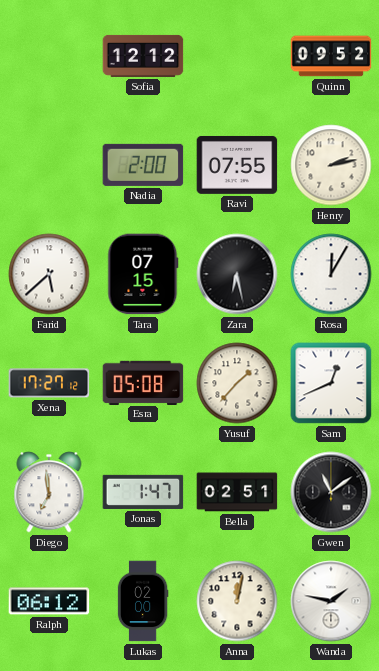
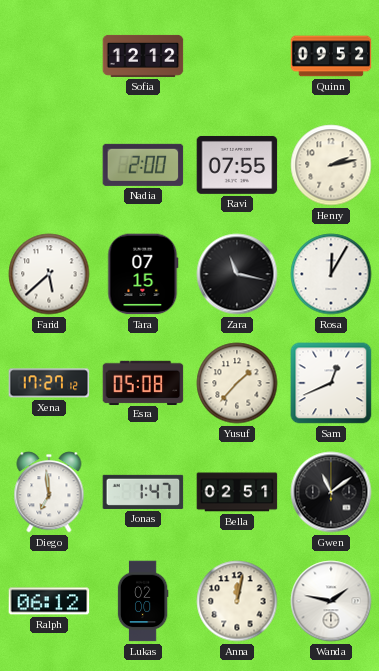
Zara: 6:28 -> 11:17
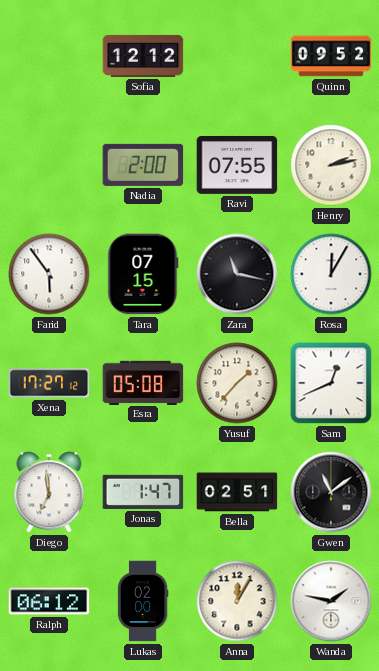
Farid: 5:38 -> 5:54
Anna: 12:02 -> 12:05
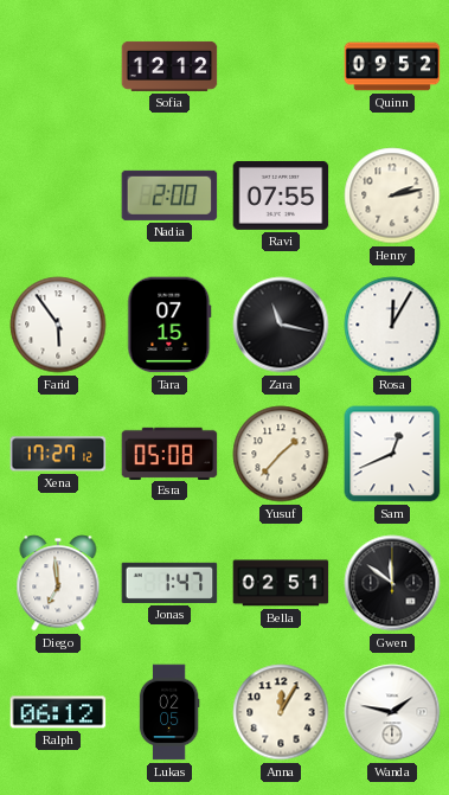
Gwen: 11:09 -> 11:51
Lukas: 02:00 -> 02:05
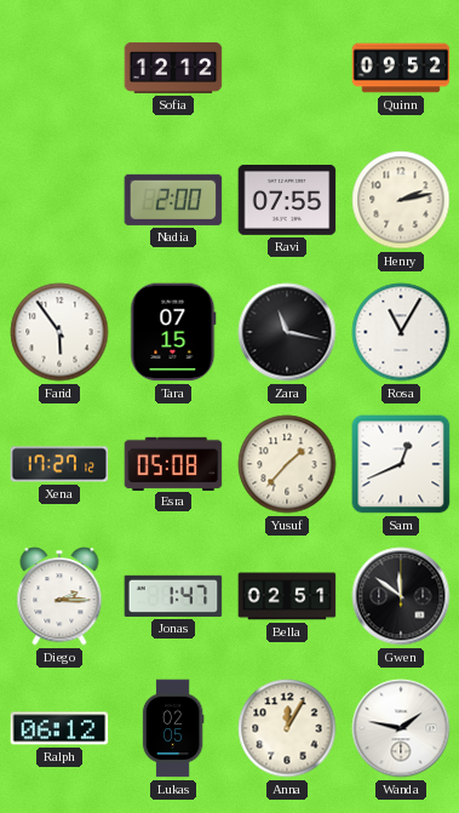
Rosa: 12:05 -> 11:05
Diego: 6:59 -> 2:15
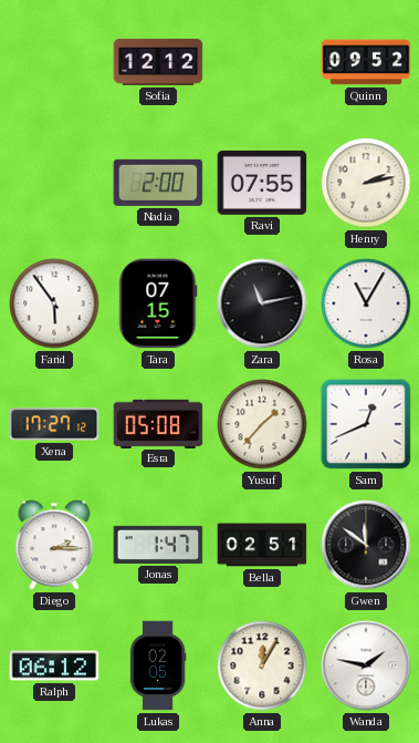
Zara: 11:17 -> 11:13
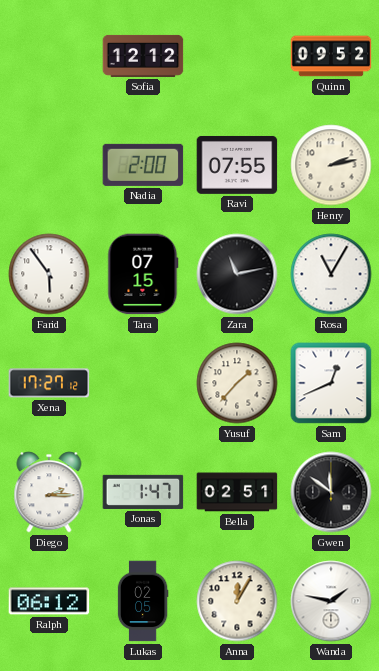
Esra: 05:08 -> none
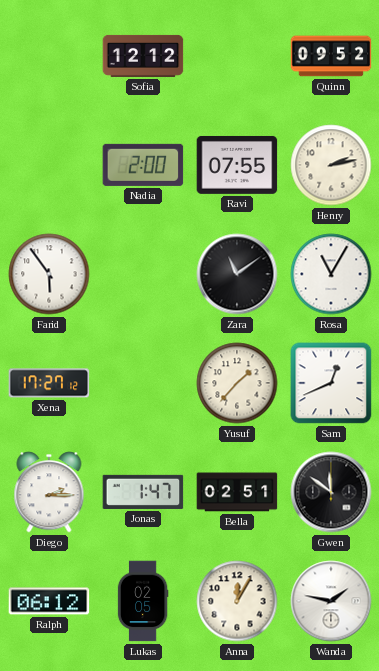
Tara: 07:15 -> none
Zara: 11:13 -> 11:09
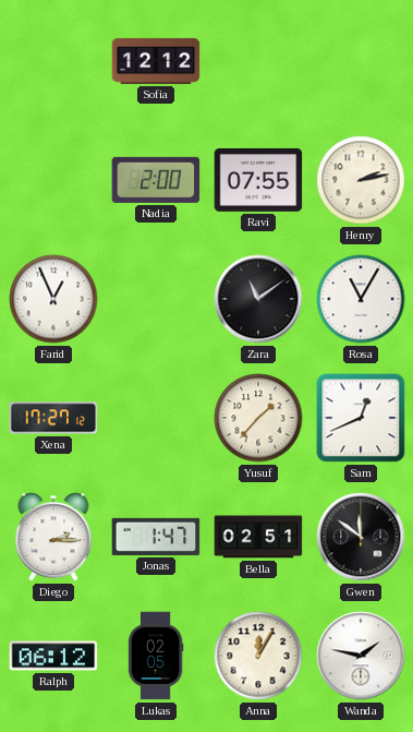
Quinn: 09:52 -> none
Farid: 5:54 -> 12:56
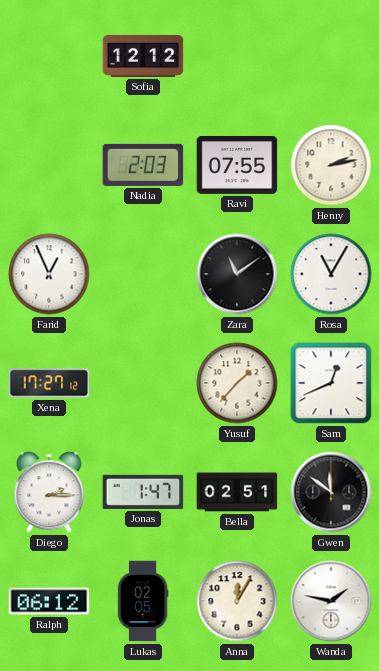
Nadia: 2:00 -> 2:03
